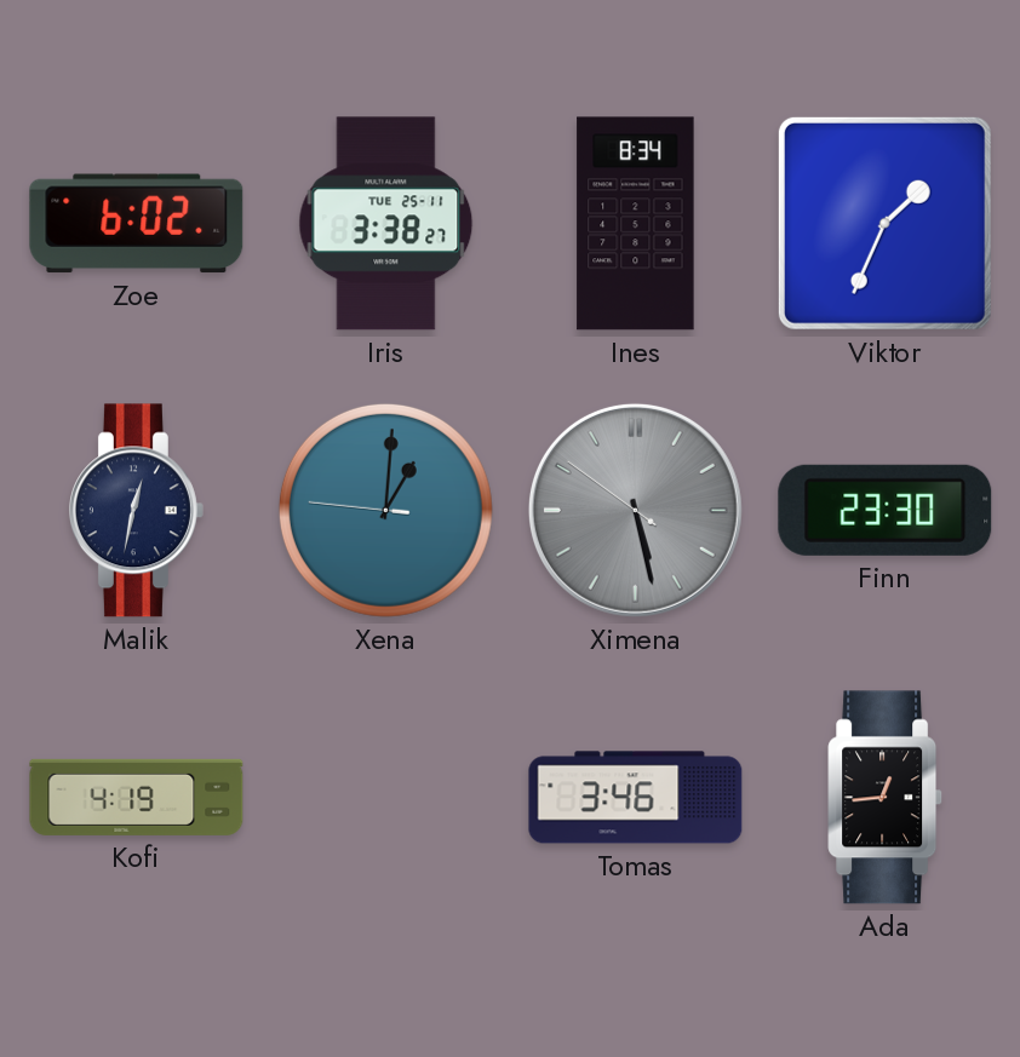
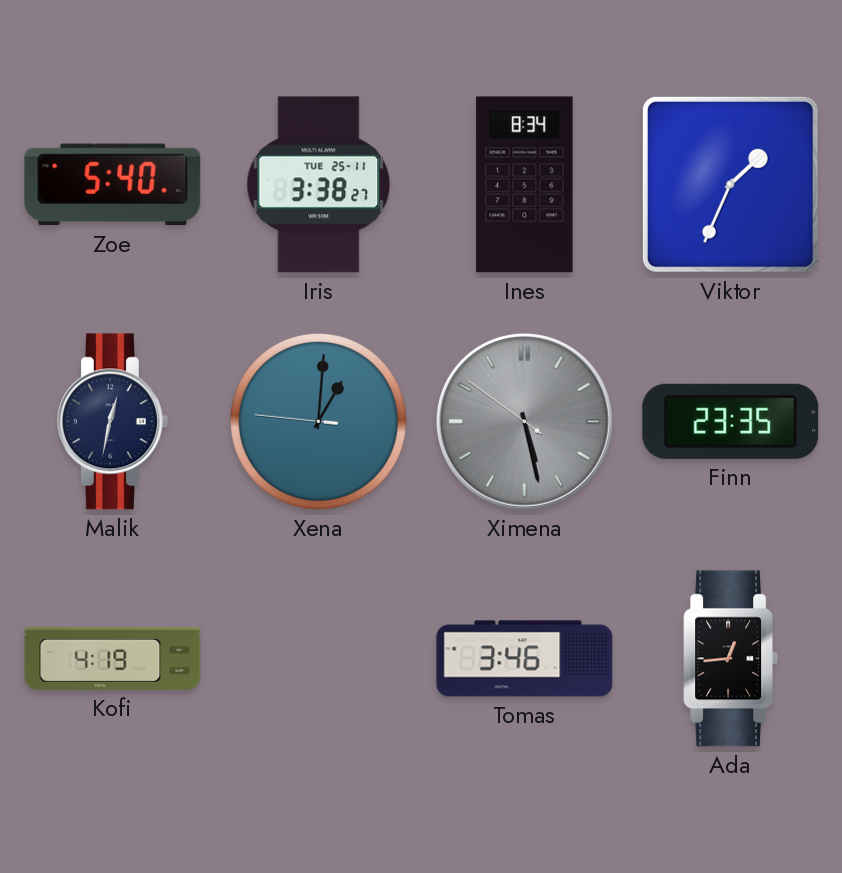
Zoe: 6:02 -> 5:40
Finn: 23:30 -> 23:35
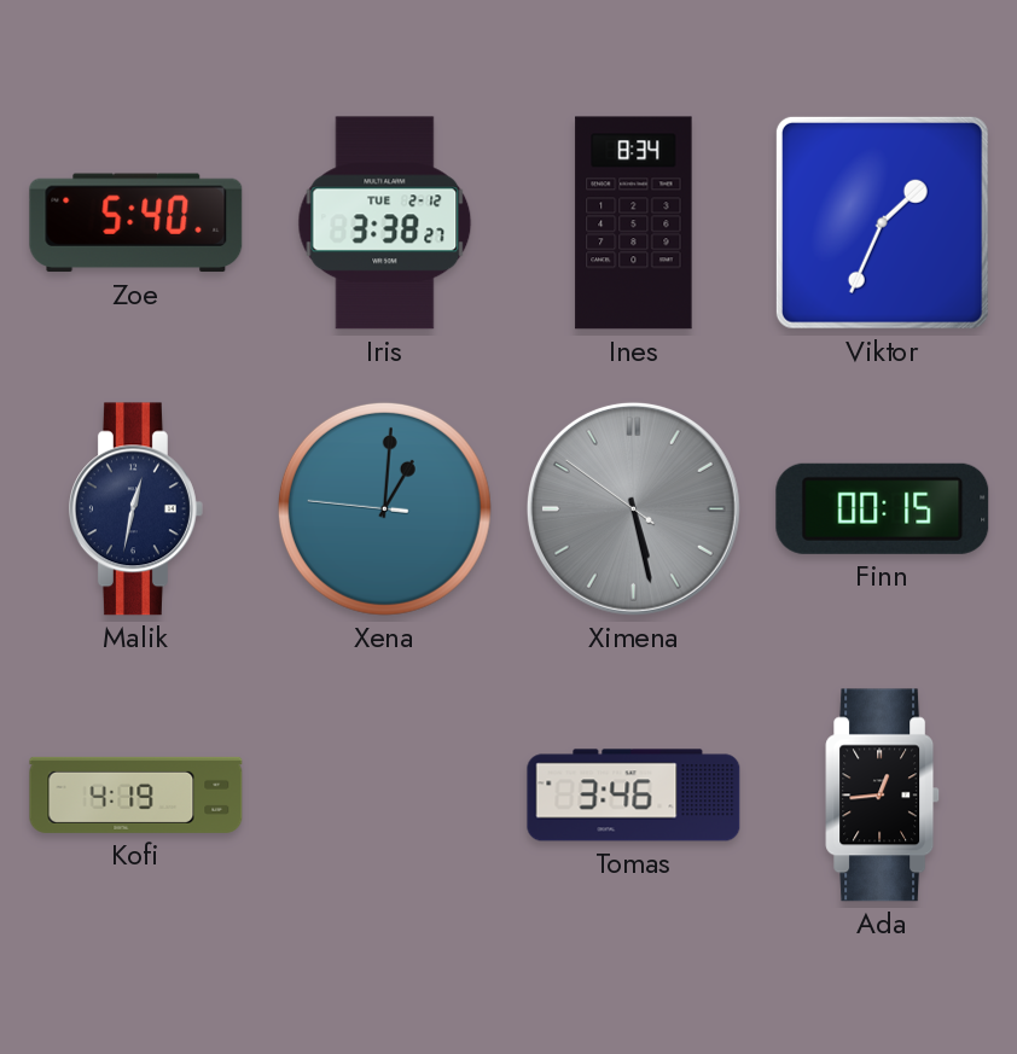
Iris date: TUE 25-11 -> TUE 2-12
Finn: 23:35 -> 00:15
